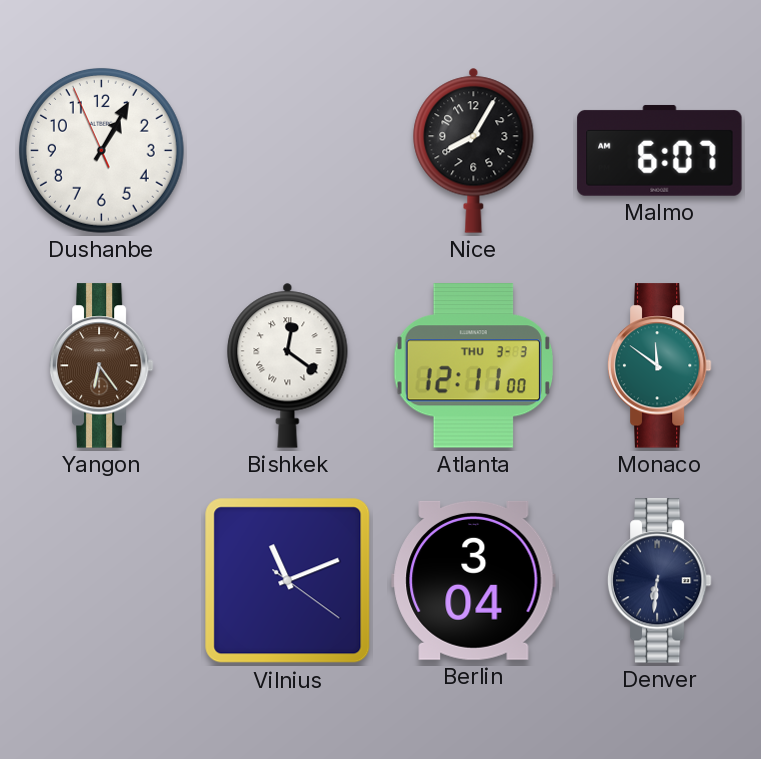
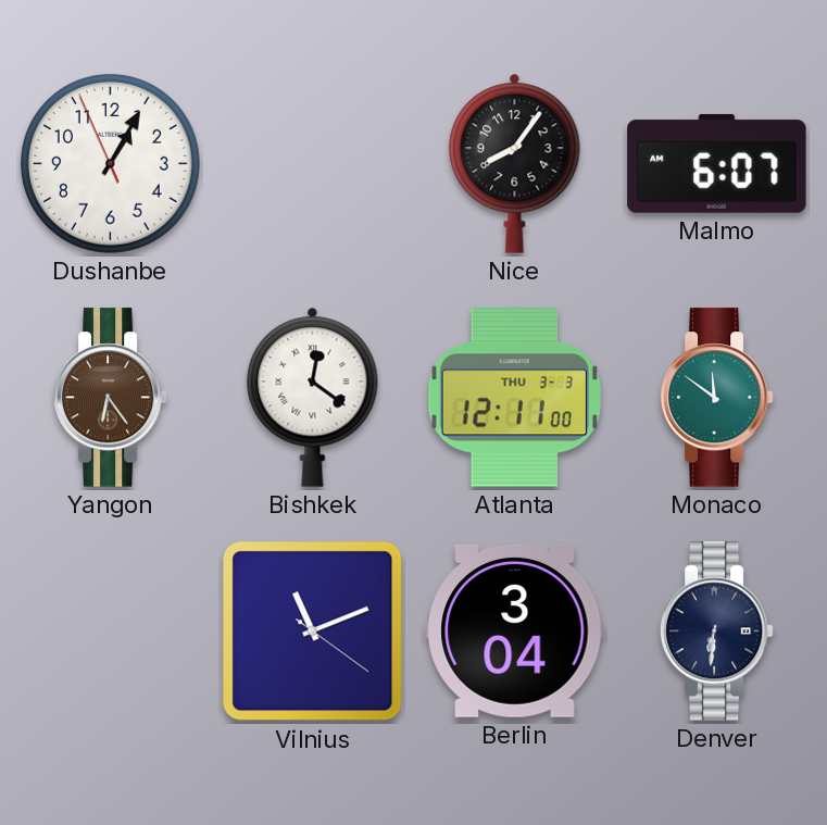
Nice: 8:05 -> 8:06
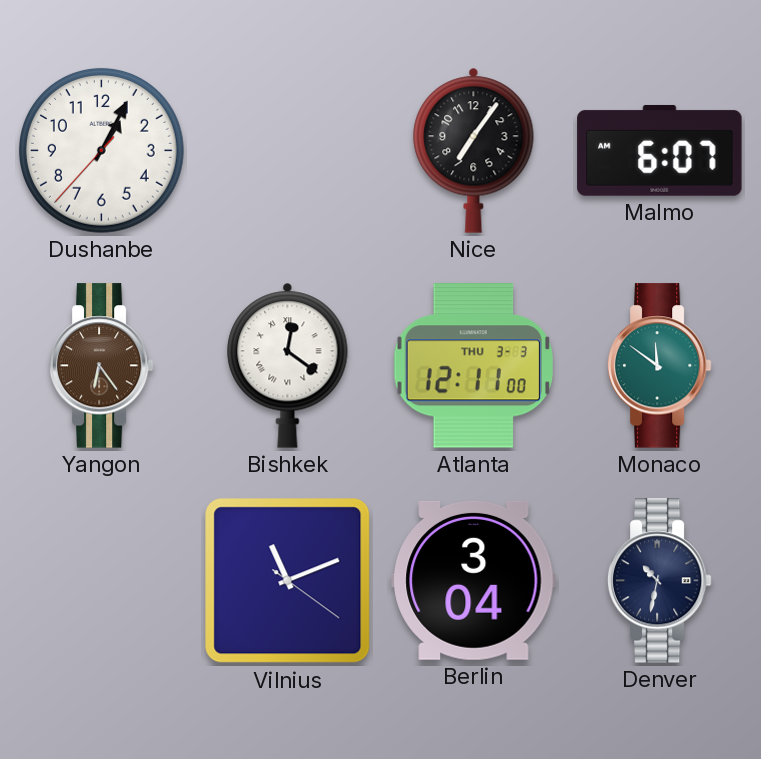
Dushanbe: 1:04:56 -> 1:04:37
Nice: 8:06 -> 7:06
Denver: 6:31 -> 10:32
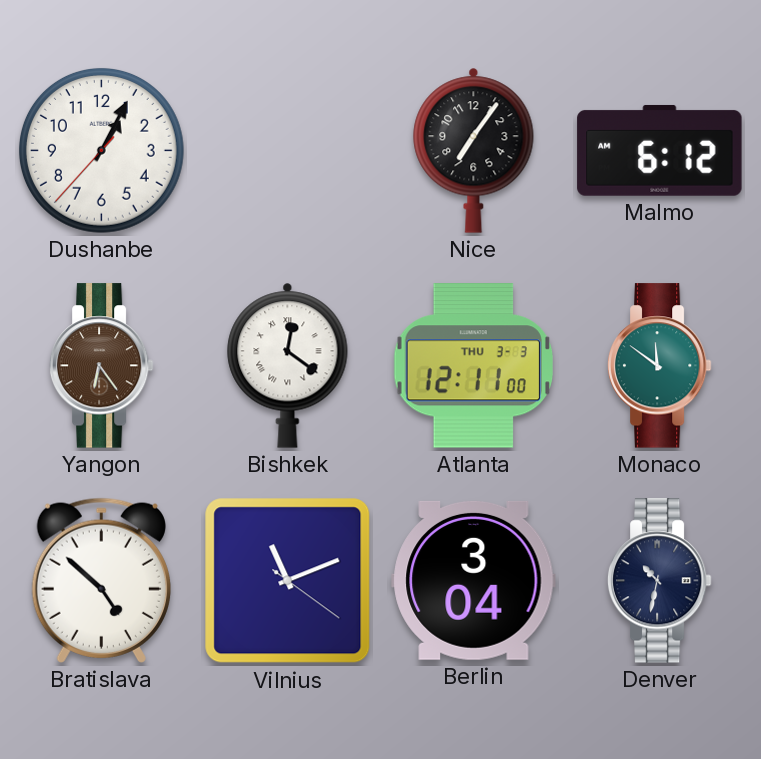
Malmo: 6:07 -> 6:12
Bratislava: none -> 4:52
